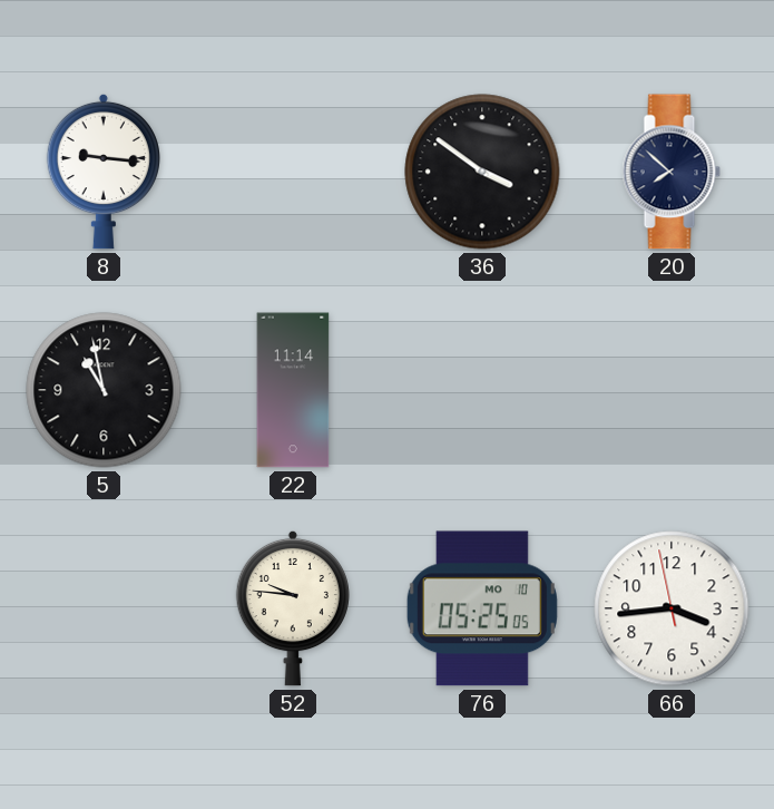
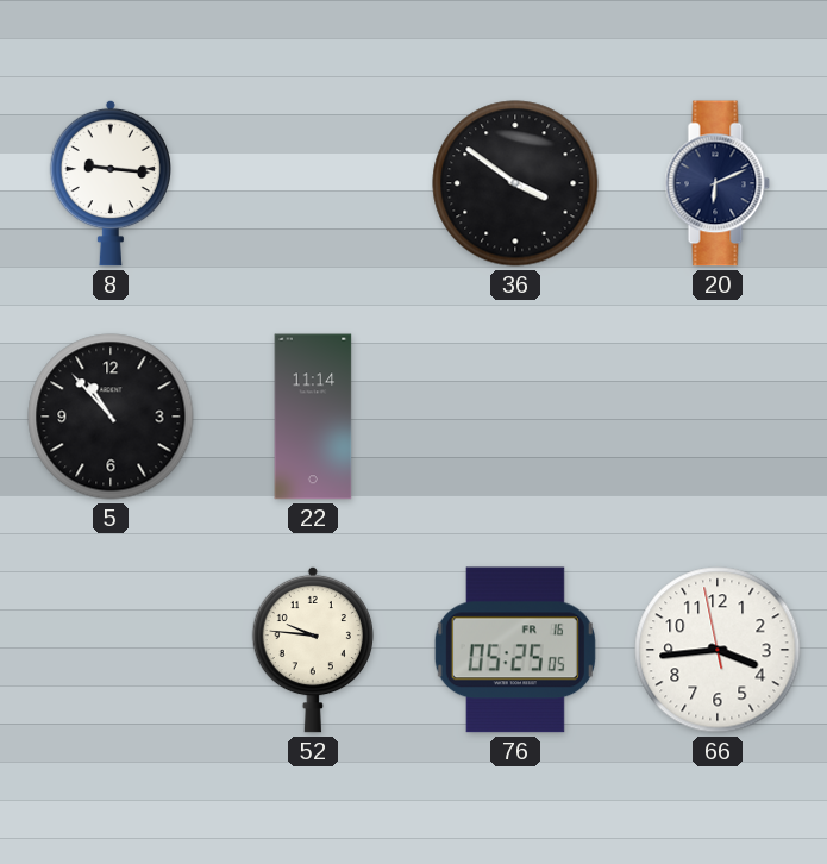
20: 7:52 -> 6:11
5: 10:58 -> 10:53
76 date: MO 10 -> FR 16
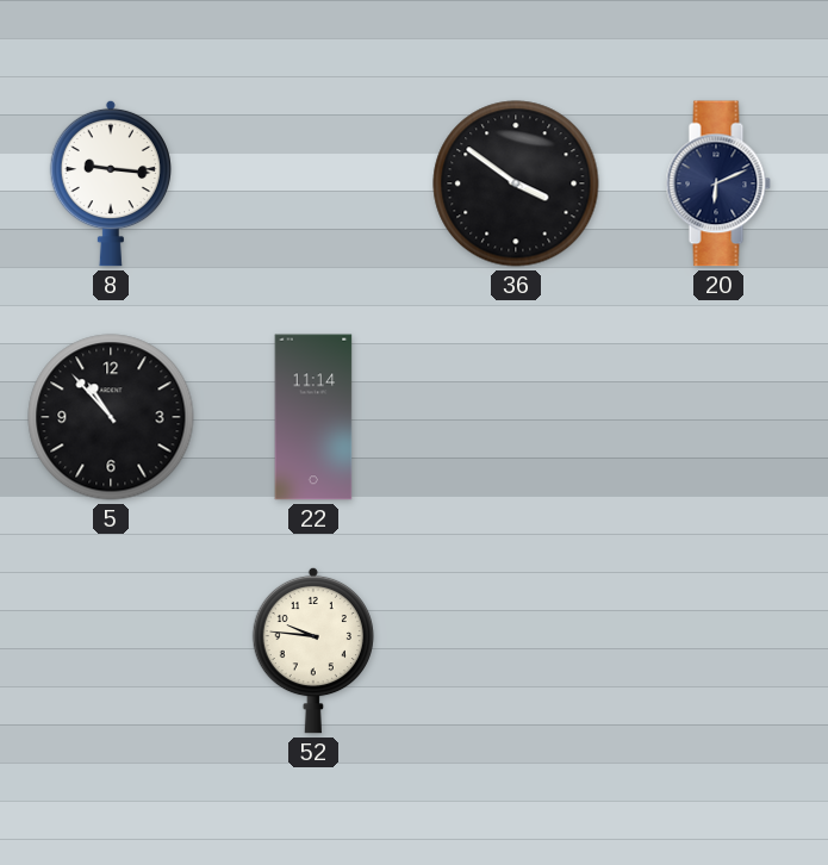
76: 05:25 -> none
66: 3:43 -> none
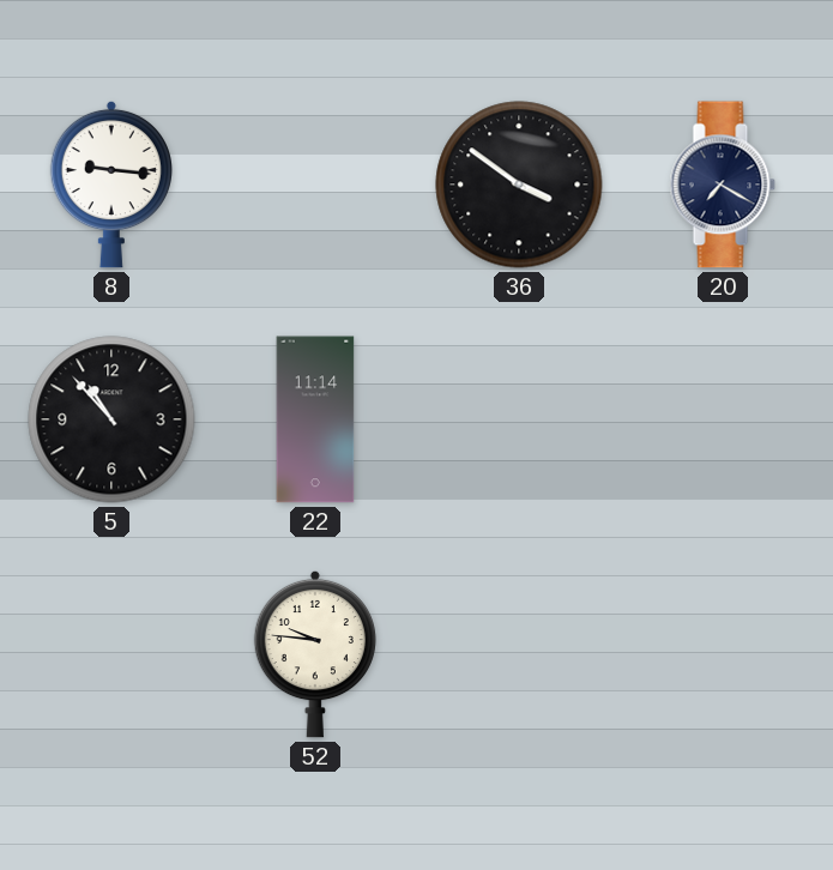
20: 6:11 -> 7:20
